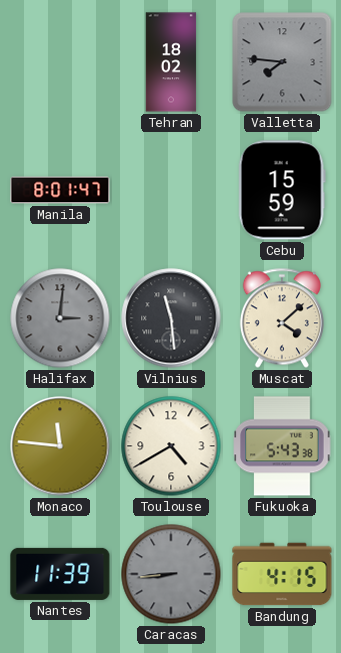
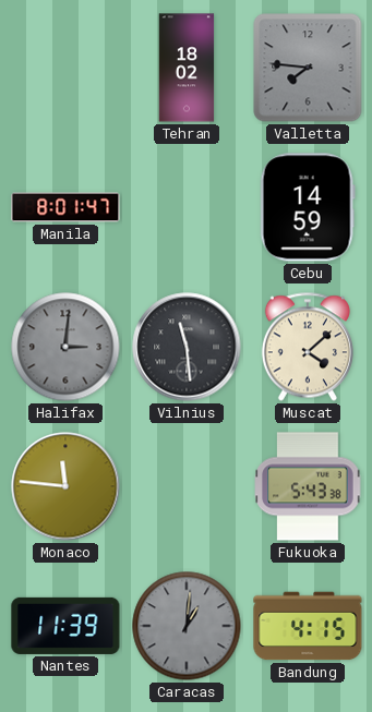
Cebu: 15:59 -> 14:59
Toulouse: 4:40 -> none
Caracas: 8:44 -> 1:01
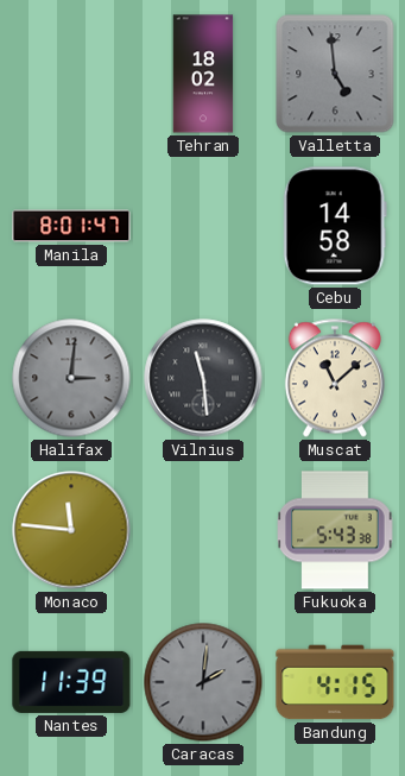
Valletta: 7:46 -> 4:59
Cebu: 14:59 -> 14:58
Muscat: 4:08 -> 11:08
Caracas: 1:01 -> 2:01
